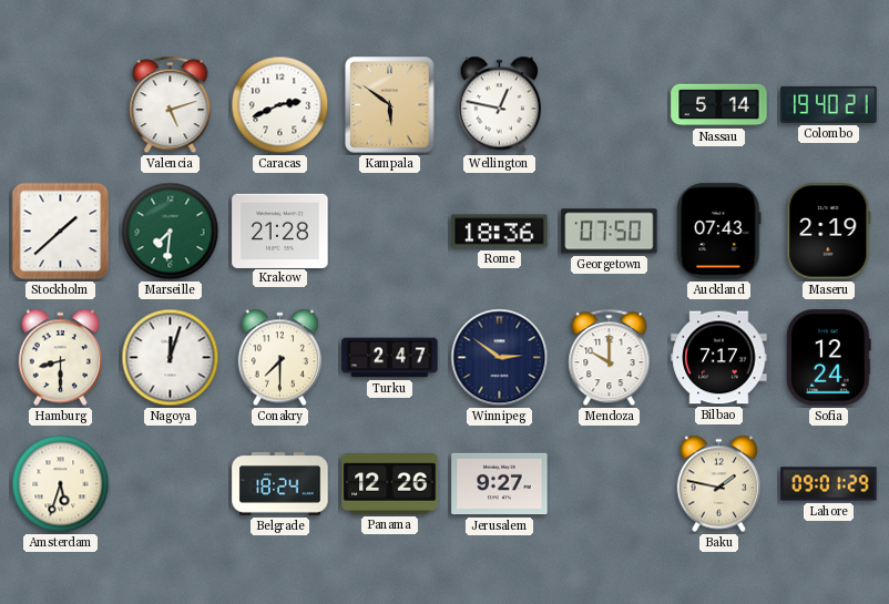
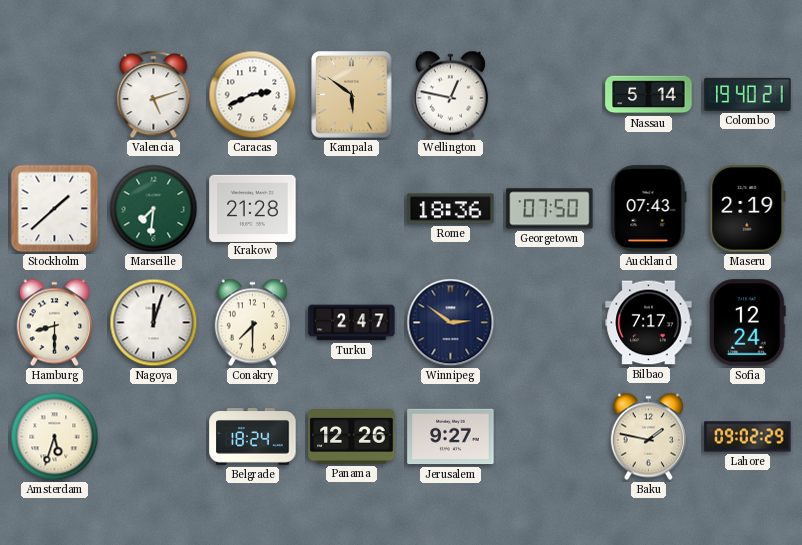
Mendoza: 10:00 -> none
Lahore: 09:01 -> 09:02
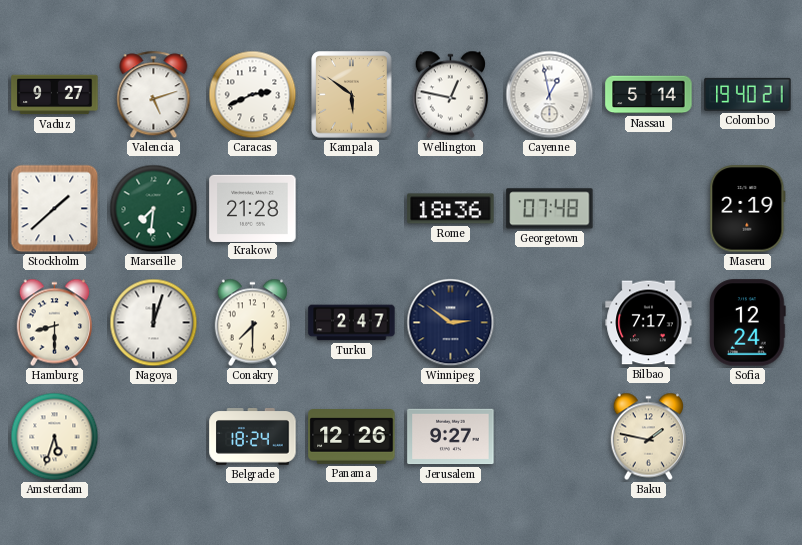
Vaduz: none -> 9:27
Cayenne: none -> 12:58
Georgetown: 07:50 -> 07:48
Auckland: 07:43 -> none
Lahore: 09:02 -> none
